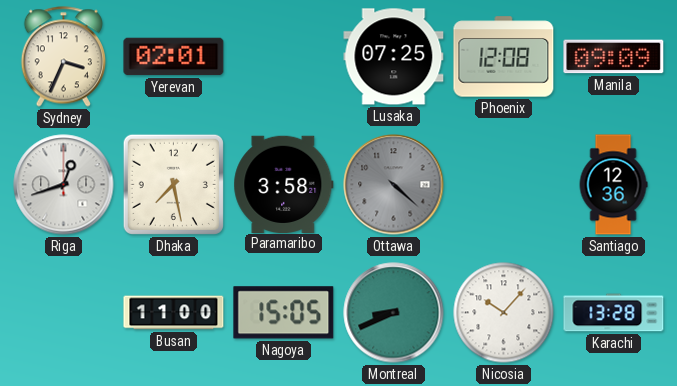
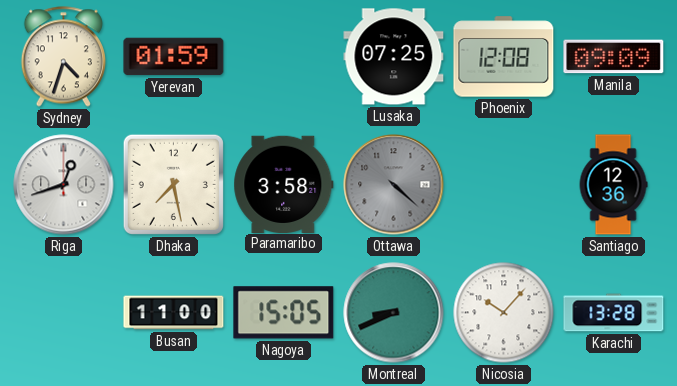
Sydney: 3:34 -> 4:33
Yerevan: 02:01 -> 01:59
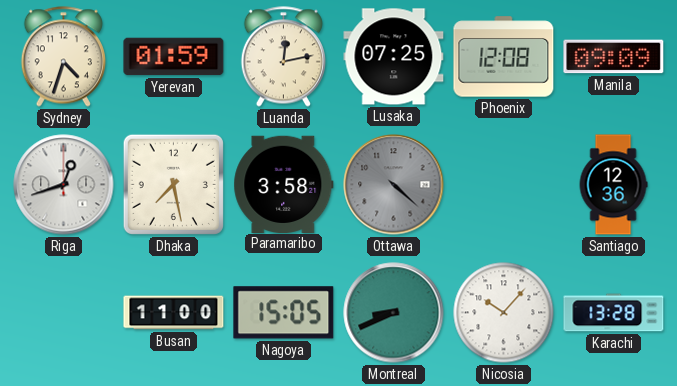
Luanda: none -> 12:13
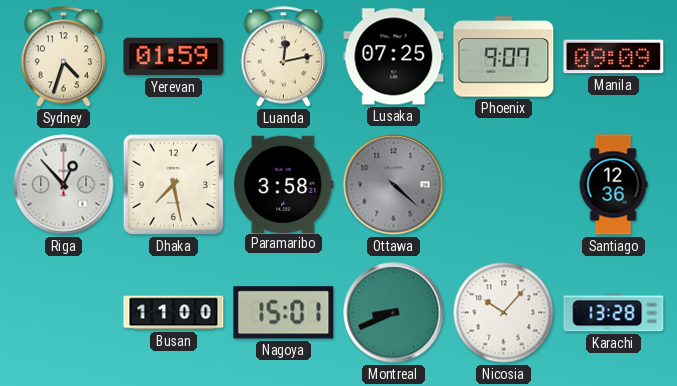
Phoenix: 12:08 -> 9:07
Riga: 12:42 -> 12:53
Nagoya: 15:05 -> 15:01
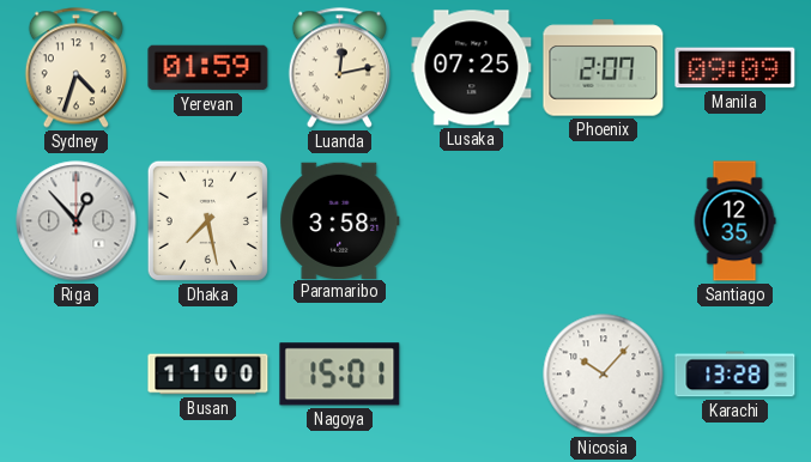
Phoenix: 9:07 -> 2:07
Ottawa: 4:22 -> none
Santiago: 12:36 -> 12:35
Montreal: 8:41 -> none
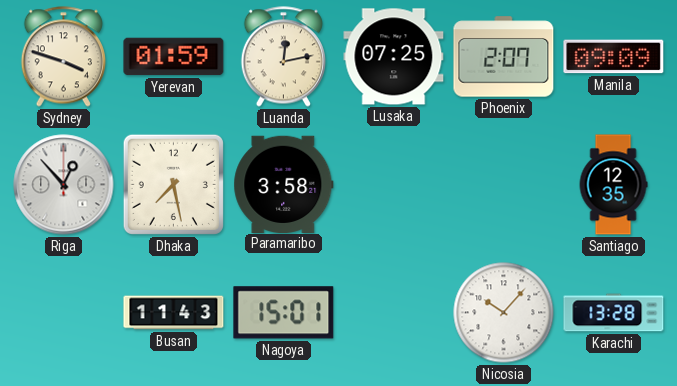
Sydney: 4:33 -> 3:48
Busan: 11:00 -> 11:43
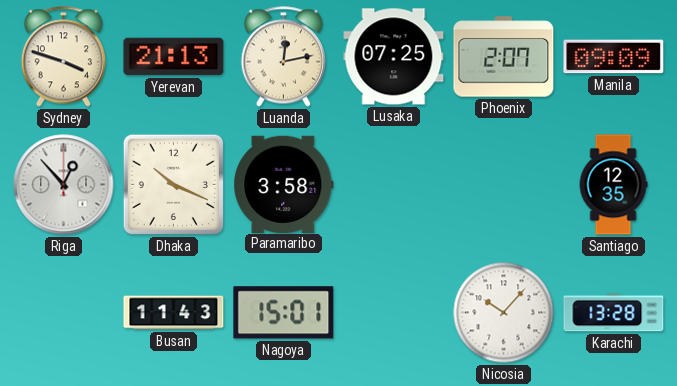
Yerevan: 01:59 -> 21:13
Dhaka: 7:28 -> 10:19
